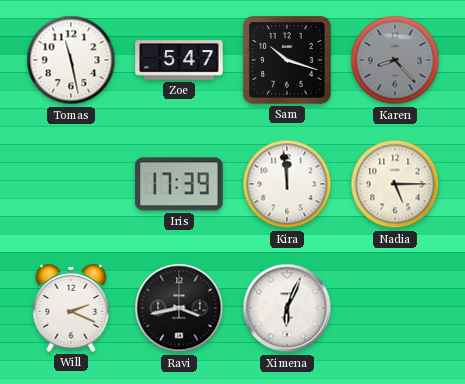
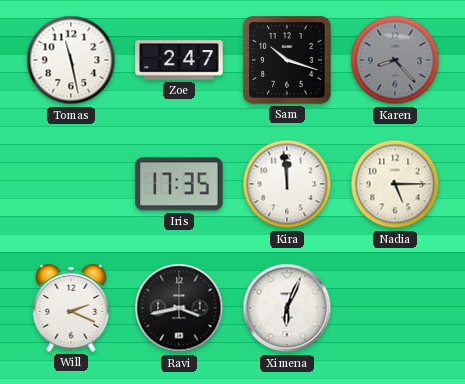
Zoe: 5:47 -> 2:47
Iris: 17:39 -> 17:35
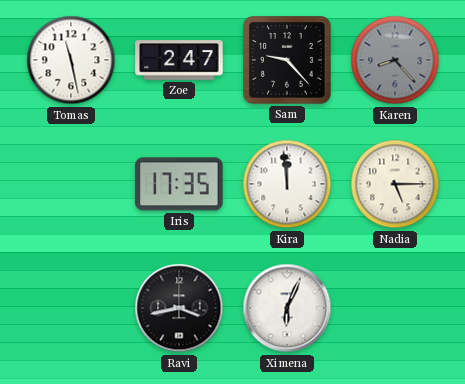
Sam: 10:18 -> 9:23
Will: 2:19 -> none
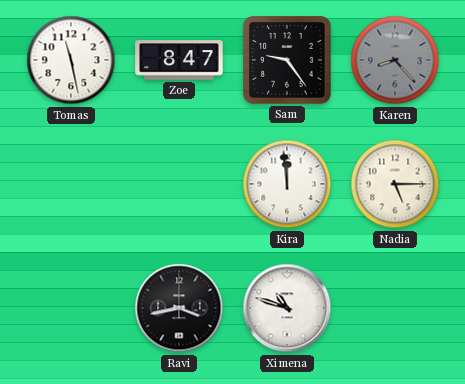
Zoe: 2:47 -> 8:47
Sam: 9:23 -> 9:24
Iris: 17:35 -> none
Ximena: 6:04 -> 10:48
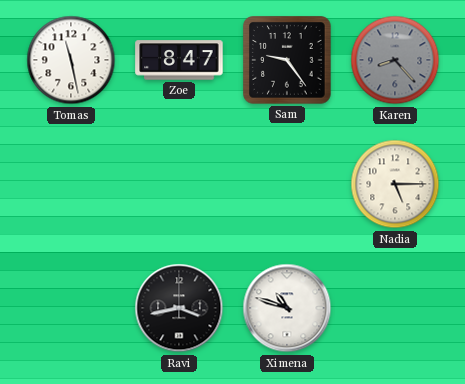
Kira: 11:59 -> none
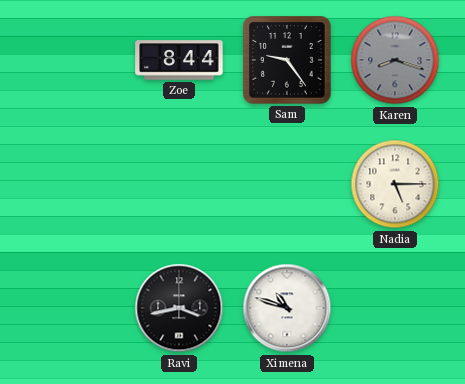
Tomas: 11:28 -> none
Zoe: 8:47 -> 8:44
Karen: 8:23 -> 8:18
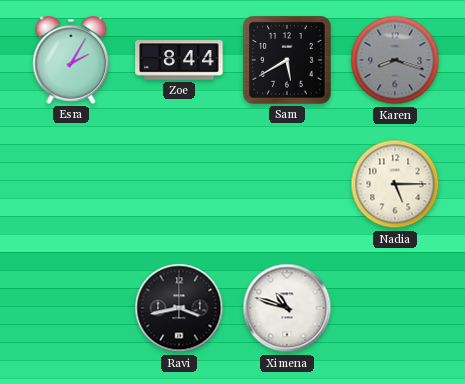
Esra: none -> 2:05
Sam: 9:24 -> 5:40
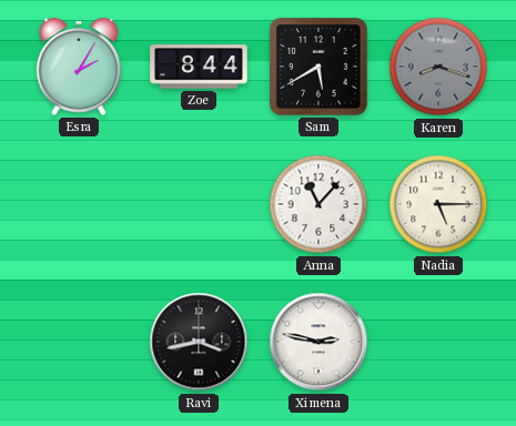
Anna: none -> 11:07
Ximena: 10:48 -> 2:47
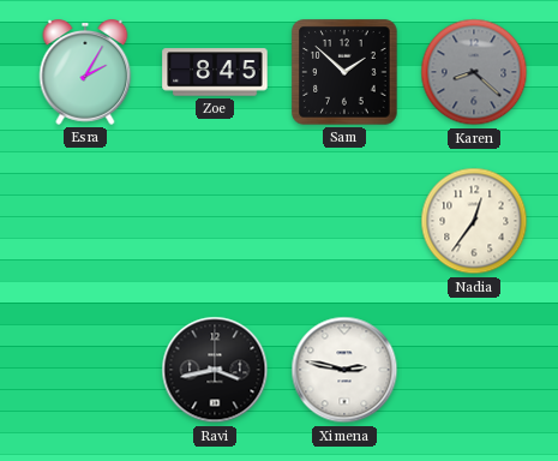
Zoe: 8:44 -> 8:45
Sam: 5:40 -> 1:52
Karen: 8:18 -> 8:22
Anna: 11:07 -> none
Nadia: 5:15 -> 12:36
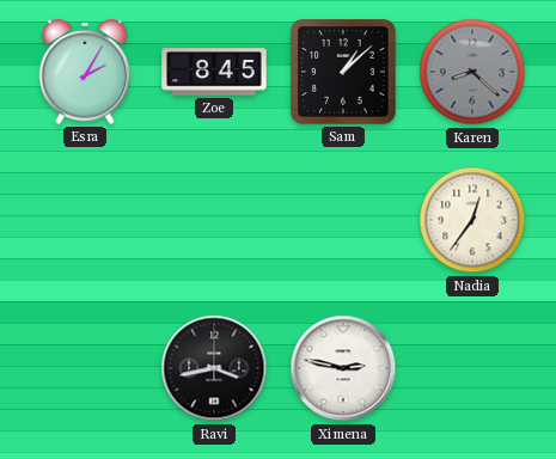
Sam: 1:52 -> 1:08
